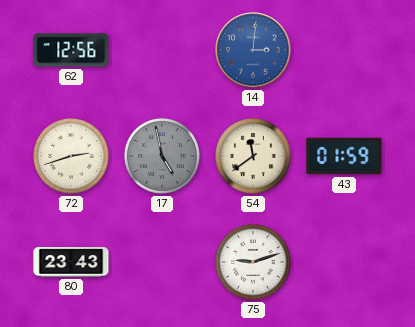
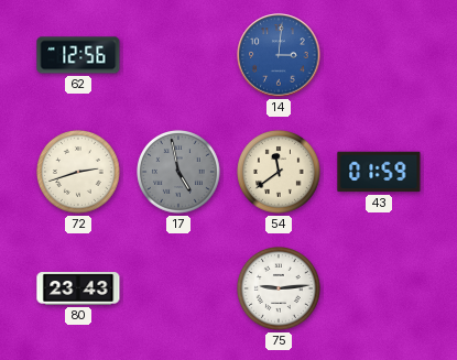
75: 9:12 -> 9:14
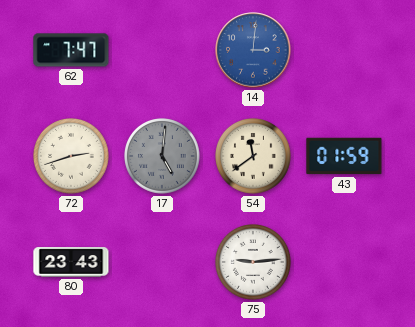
62: 12:56 -> 7:47
17: 4:58 -> 5:01
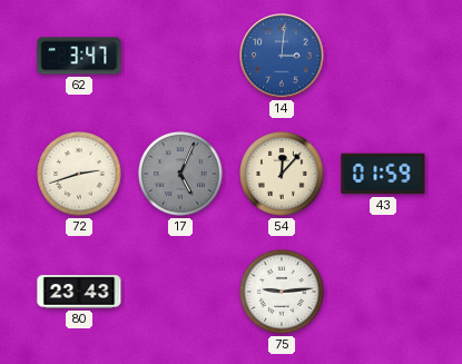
62: 7:47 -> 3:47
17: 5:01 -> 5:04
54: 11:39 -> 12:07
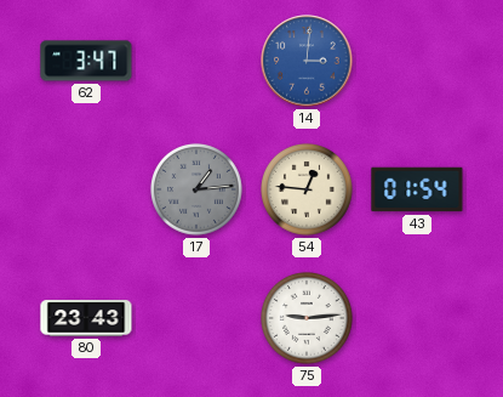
72: 2:42 -> none
17: 5:04 -> 1:14
54: 12:07 -> 12:46
43: 01:59 -> 01:54
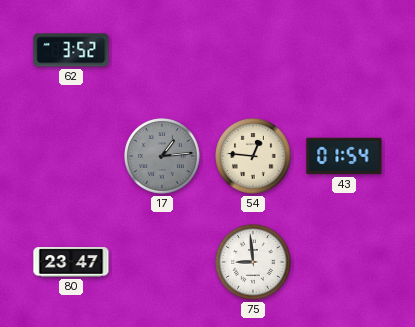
62: 3:47 -> 3:52
14: 3:01 -> none
80: 23:43 -> 23:47
75: 9:14 -> 8:59
